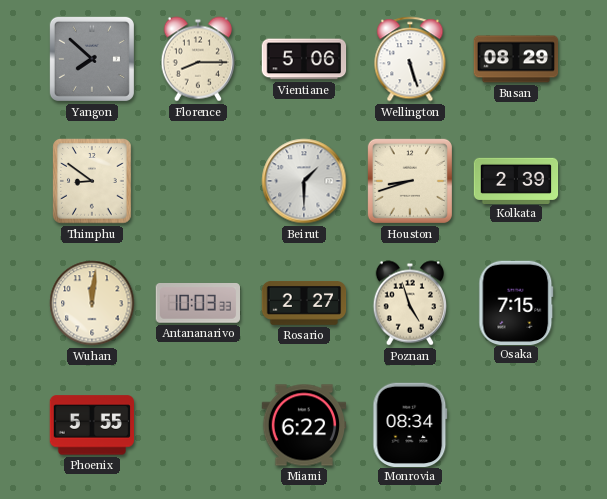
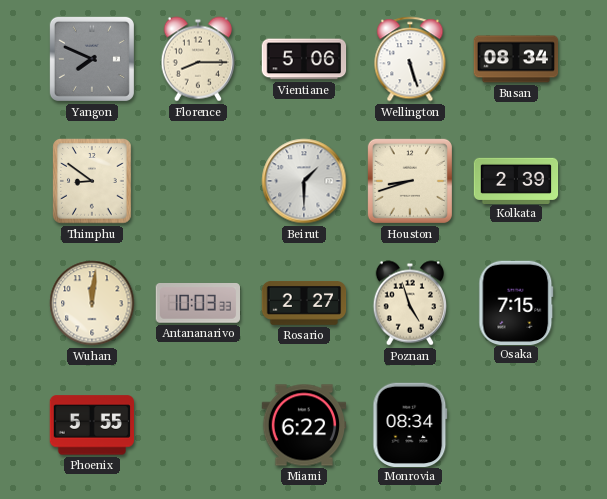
Yangon: 7:52 -> 7:49
Busan: 08:29 -> 08:34
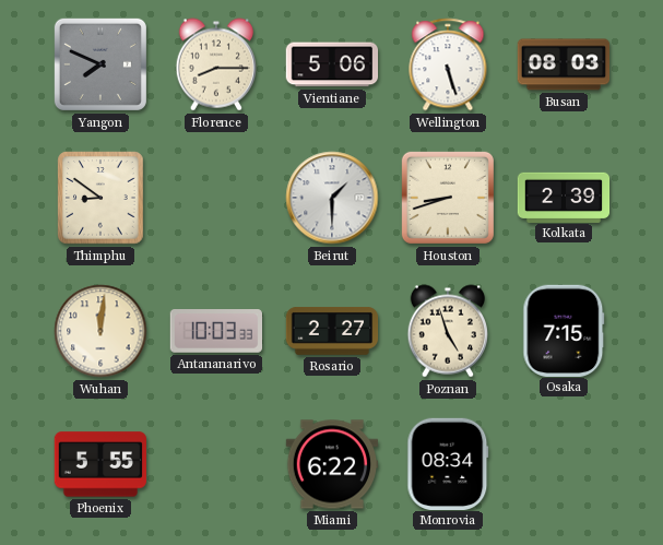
Busan: 08:34 -> 08:03
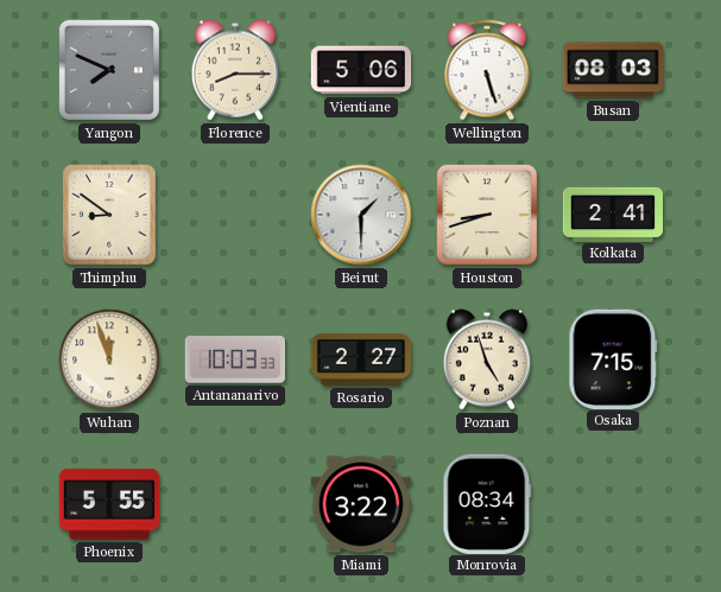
Kolkata: 2:39 -> 2:41
Wuhan: 12:01 -> 11:57
Miami: 6:22 -> 3:22
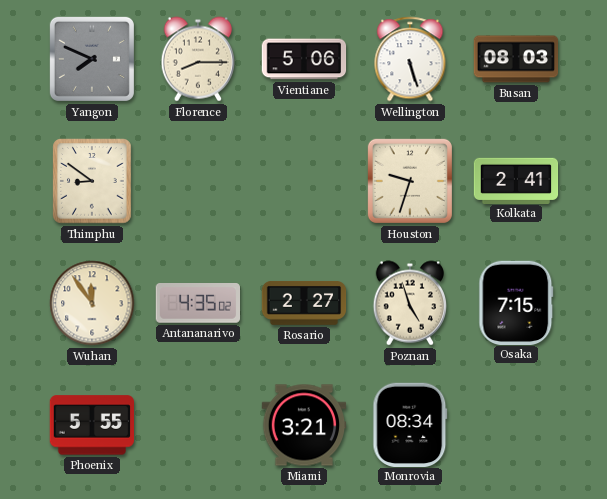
Beirut: 1:30 -> none
Houston: 8:42 -> 9:33
Wuhan: 11:57 -> 11:54
Antananarivo: 10:03 -> 4:35
Miami: 3:22 -> 3:21
